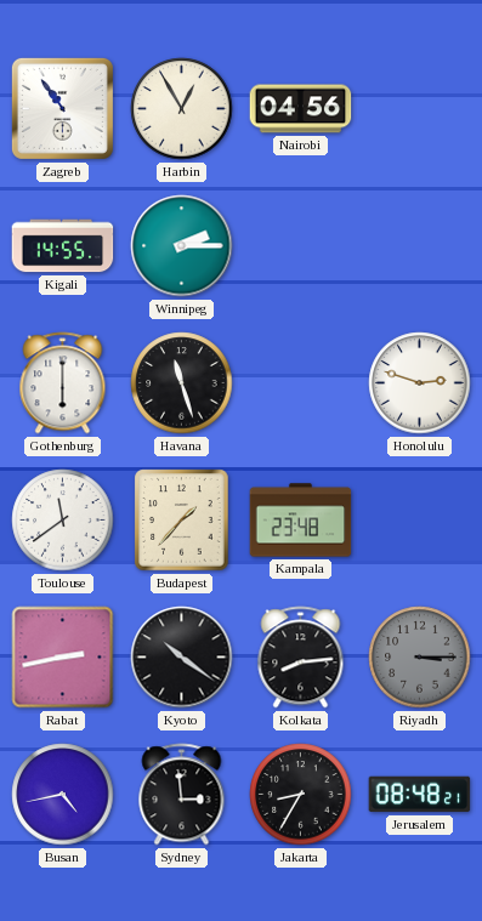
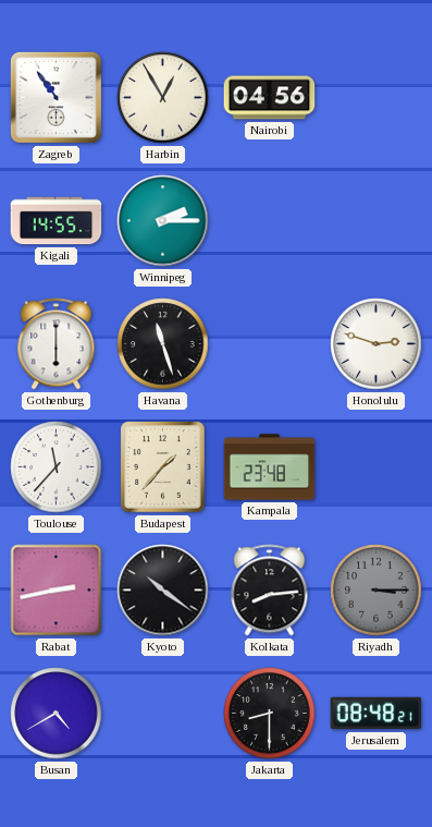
Toulouse: 11:39 -> 11:37
Busan: 4:43 -> 4:40
Sydney: 2:59 -> none
Jakarta: 8:35 -> 8:30
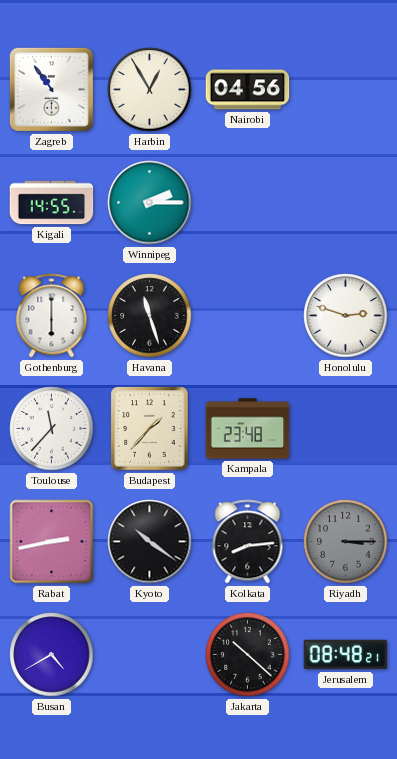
Jakarta: 8:30 -> 10:22
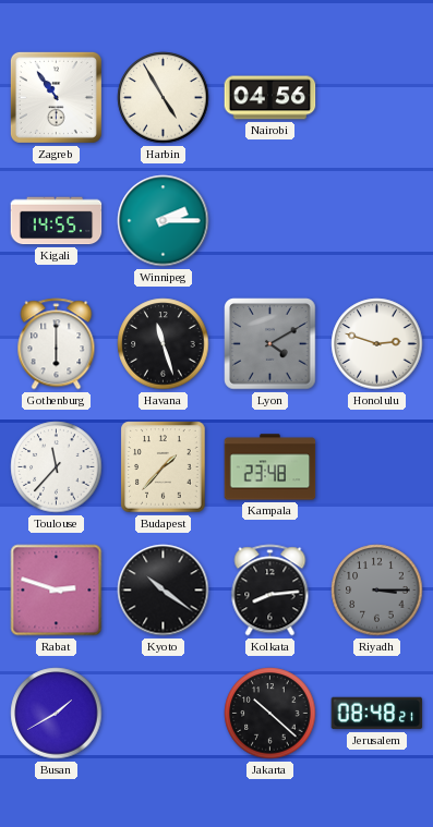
Harbin: 12:55 -> 4:55
Lyon: none -> 4:10
Rabat: 2:43 -> 2:48
Busan: 4:40 -> 1:40
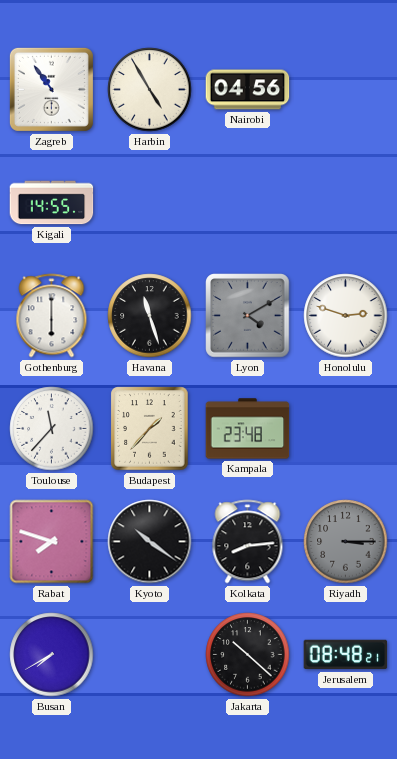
Winnipeg: 2:15 -> none
Rabat: 2:48 -> 7:48
Busan: 1:40 -> 7:40
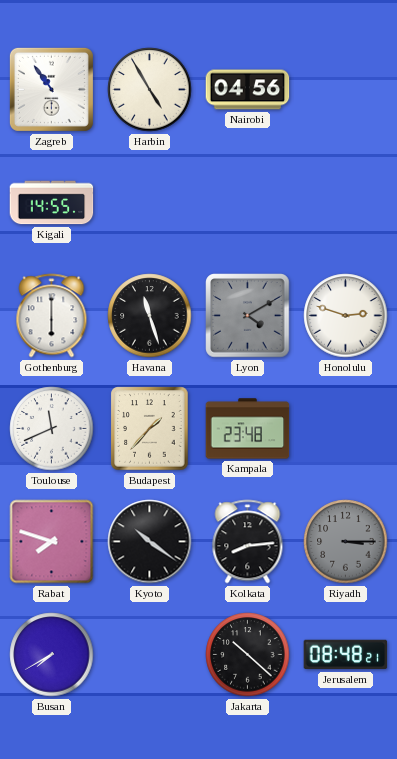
Toulouse: 11:37 -> 11:41
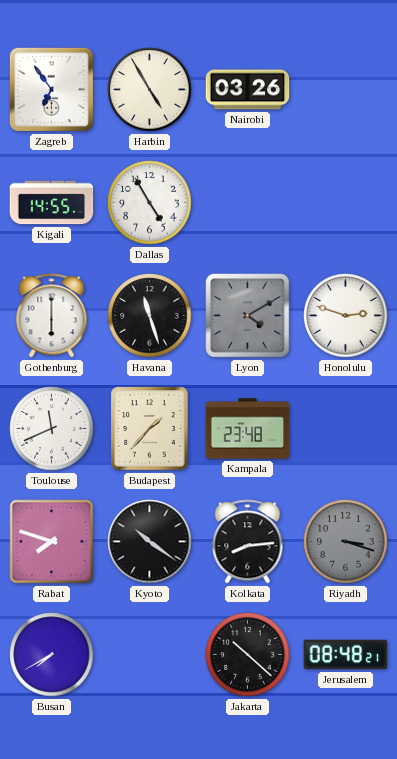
Zagreb: 10:54 -> 6:54
Nairobi: 04:56 -> 03:26
Dallas: none -> 4:55
Riyadh: 3:15 -> 3:18
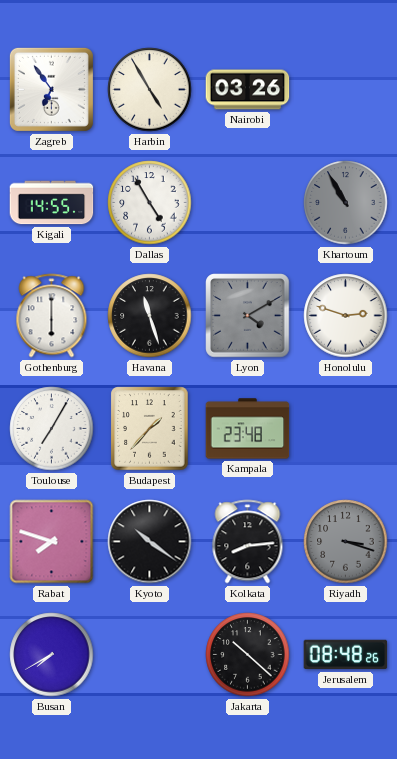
Khartoum: none -> 10:55
Toulouse: 11:41 -> 7:05
Jerusalem: 08:48:21 -> 08:48:26
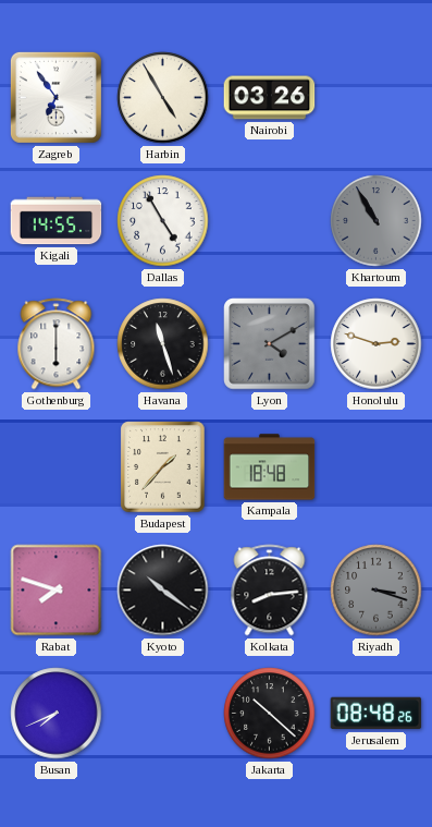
Toulouse: 7:05 -> none
Kampala: 23:48 -> 18:48
Busan: 7:40 -> 7:41
